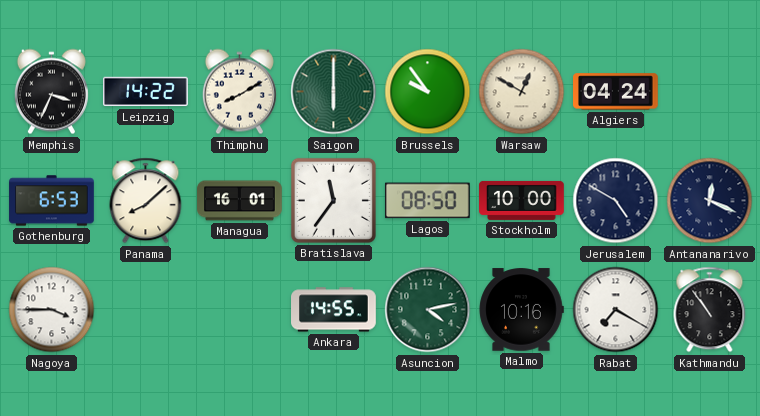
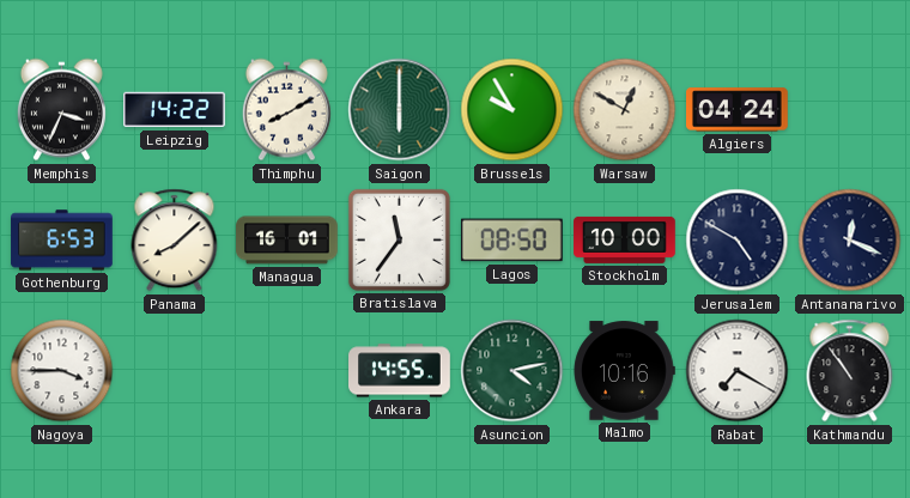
Brussels: 9:54 -> 9:55
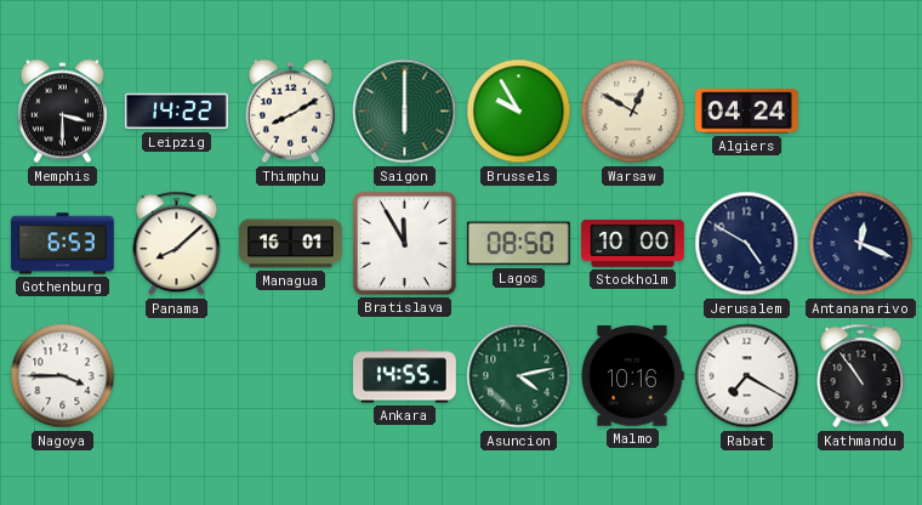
Memphis: 3:34 -> 3:30
Bratislava: 11:36 -> 11:55
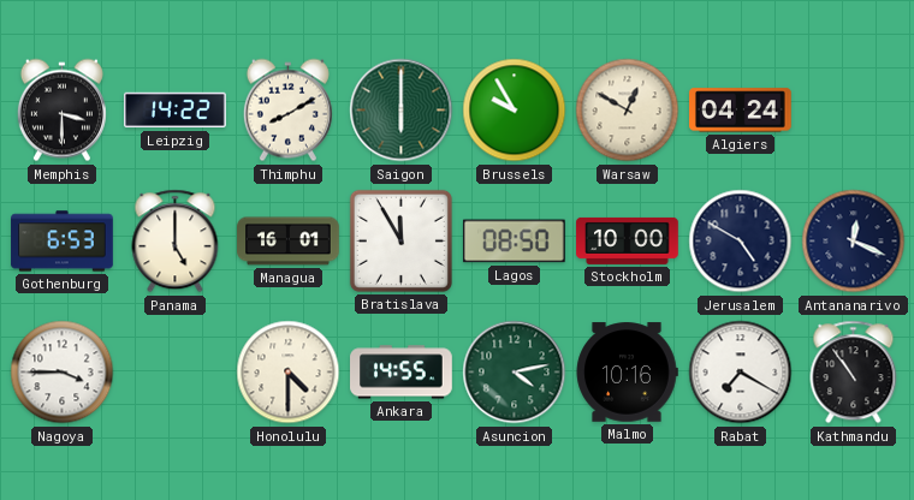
Panama: 8:08 -> 5:00
Honolulu: none -> 4:30
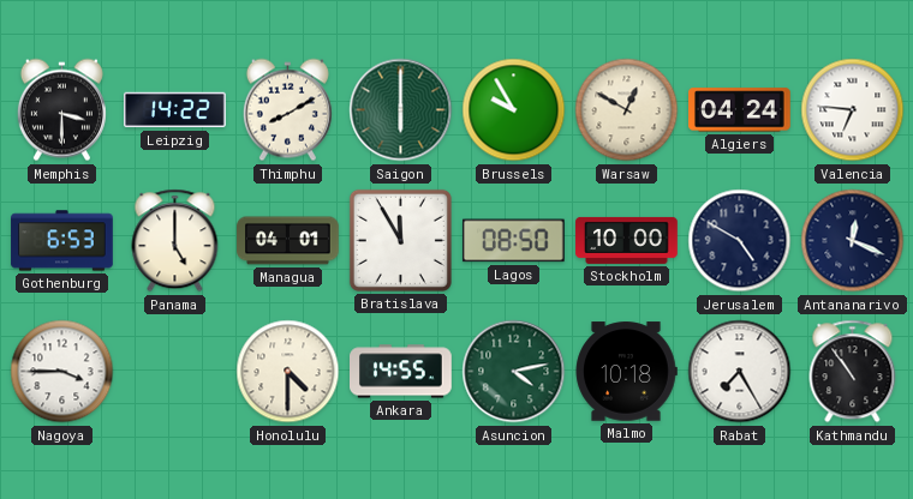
Valencia: none -> 6:46
Managua: 16:01 -> 04:01
Malmo: 10:16 -> 10:18
Rabat: 7:20 -> 7:25
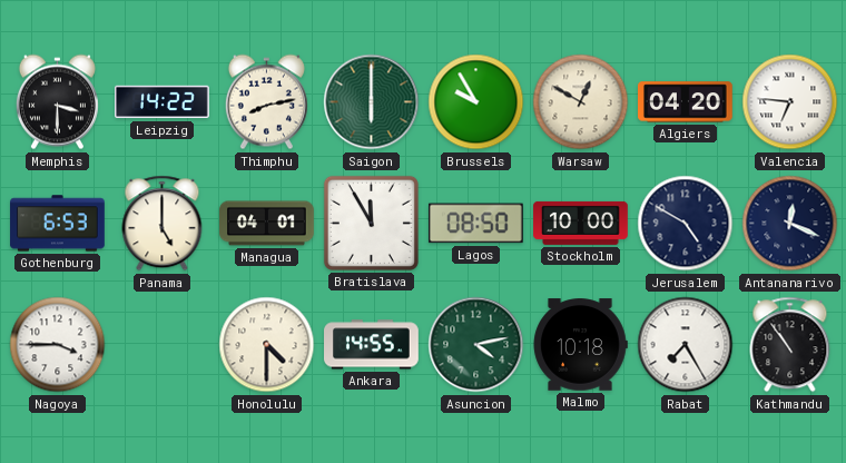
Thimphu: 8:10 -> 8:13
Algiers: 04:24 -> 04:20
